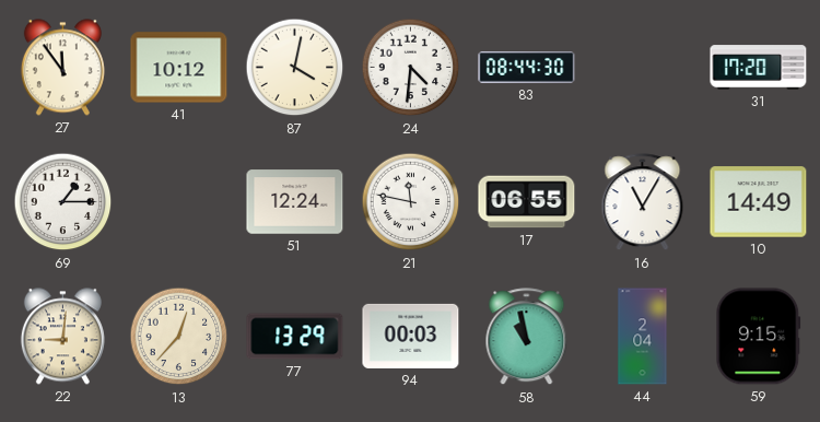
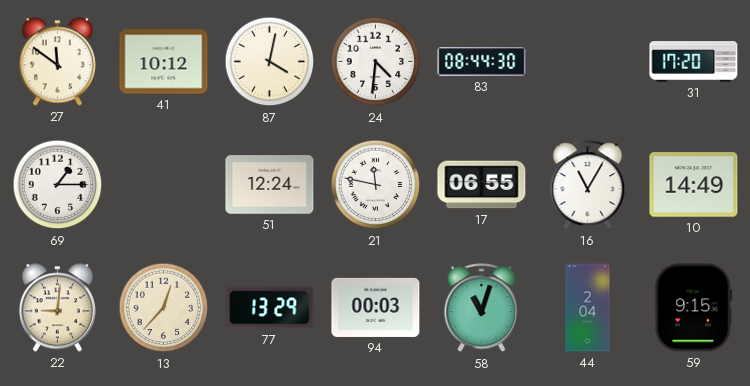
27: 11:54 -> 11:51
58: 10:58 -> 11:03
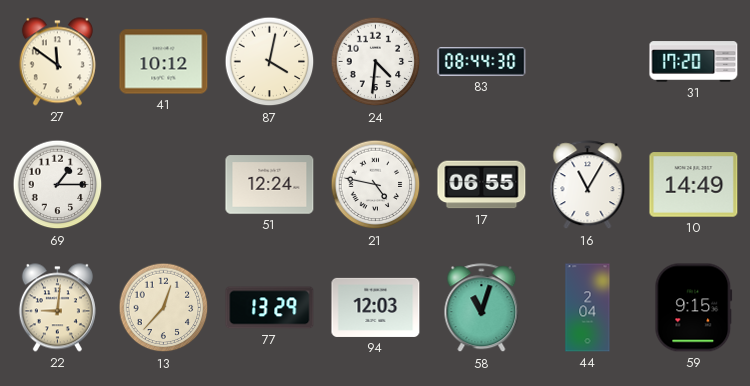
21: 11:47 -> 4:47
94: 00:03 -> 12:03
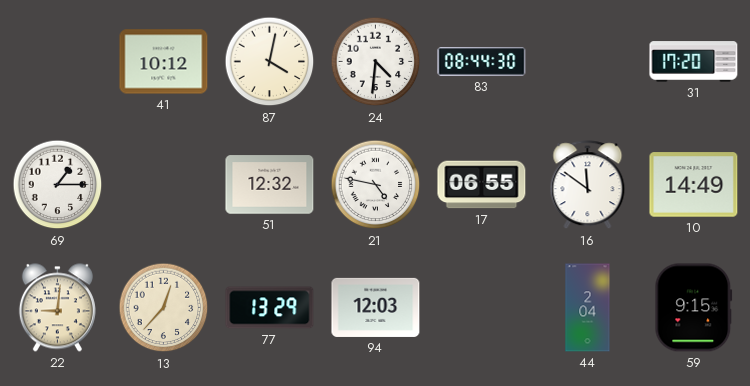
27: 11:51 -> none
51: 12:24 -> 12:32
16: 11:05 -> 11:51
58: 11:03 -> none
